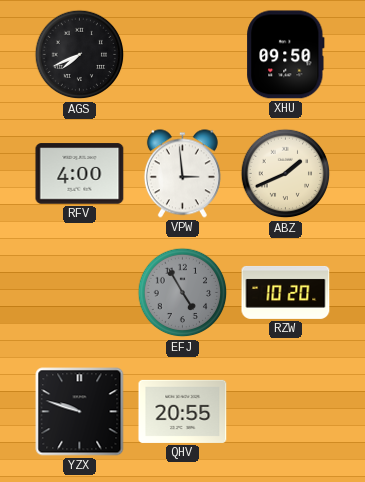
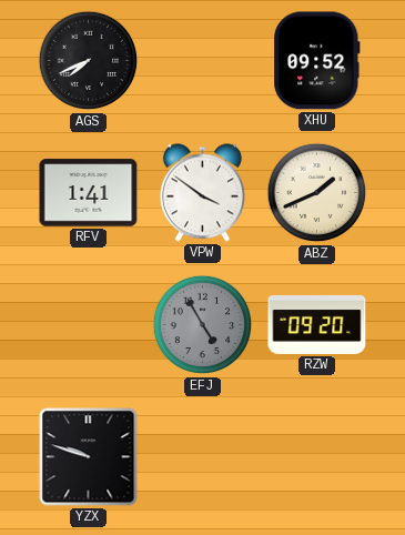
XHU: 09:50 -> 09:52
RFV: 4:00 -> 1:41
VPW: 2:59 -> 3:51
RZW: 10:20 -> 09:20
QHV: 20:55 -> none
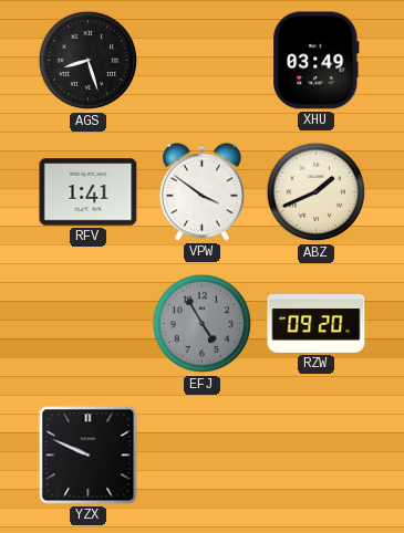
AGS: 7:41 -> 8:27
XHU: 09:52 -> 03:49
YZX: 9:48 -> 9:49
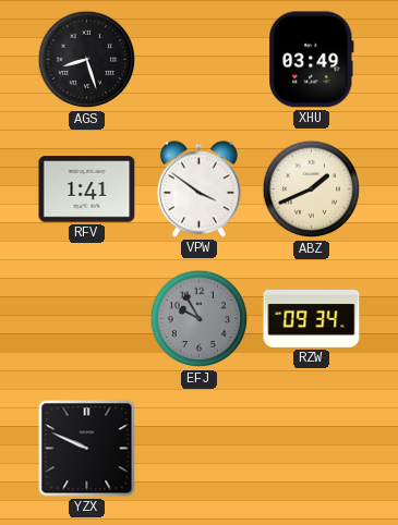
EFJ: 4:55 -> 9:55
RZW: 09:20 -> 09:34
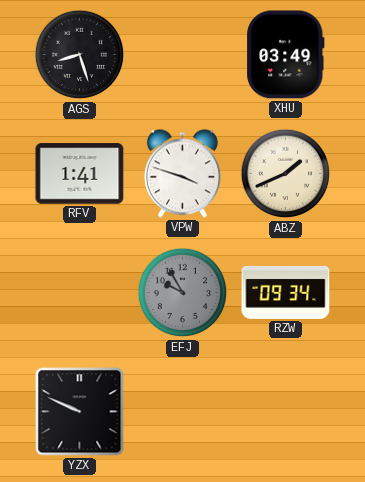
VPW: 3:51 -> 3:48
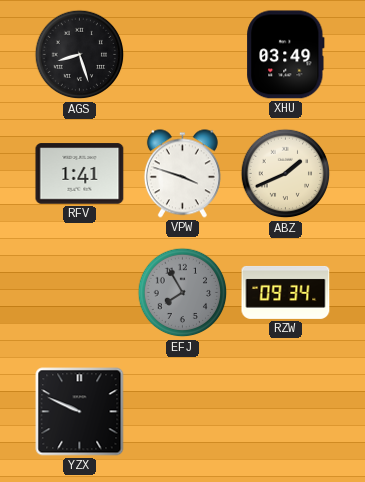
EFJ: 9:55 -> 7:55
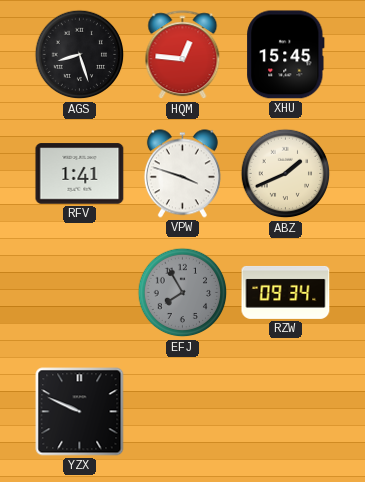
HQM: none -> 12:46
XHU: 03:49 -> 15:45
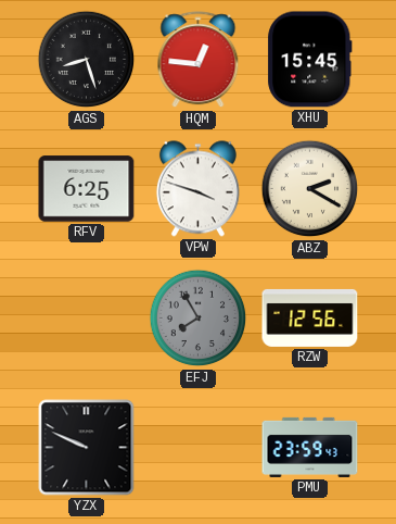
RFV: 1:41 -> 6:25
ABZ: 1:41 -> 2:20
RZW: 09:34 -> 12:56
PMU: none -> 23:59
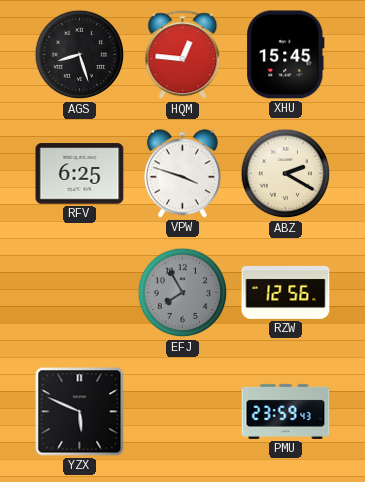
YZX: 9:49 -> 5:49
